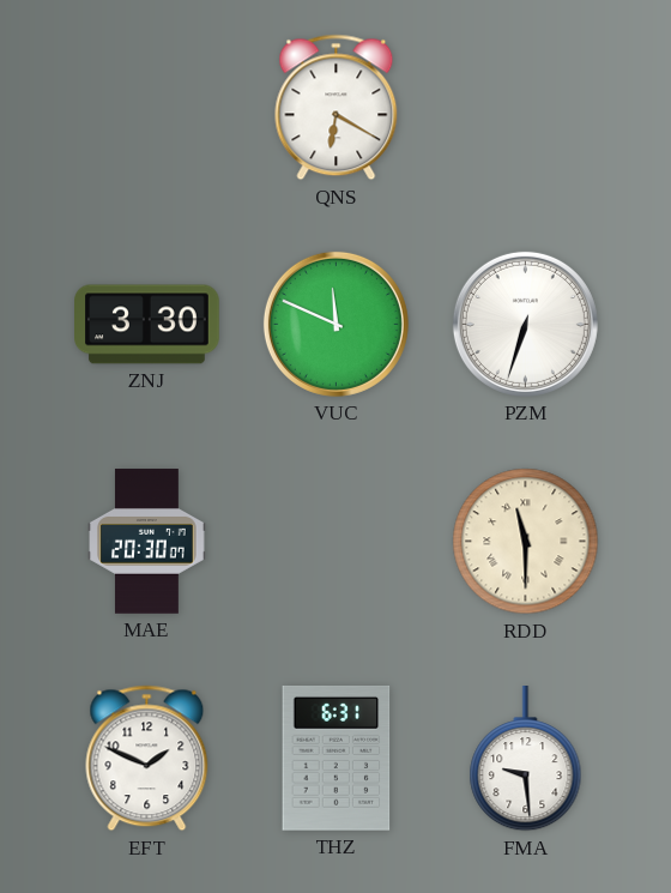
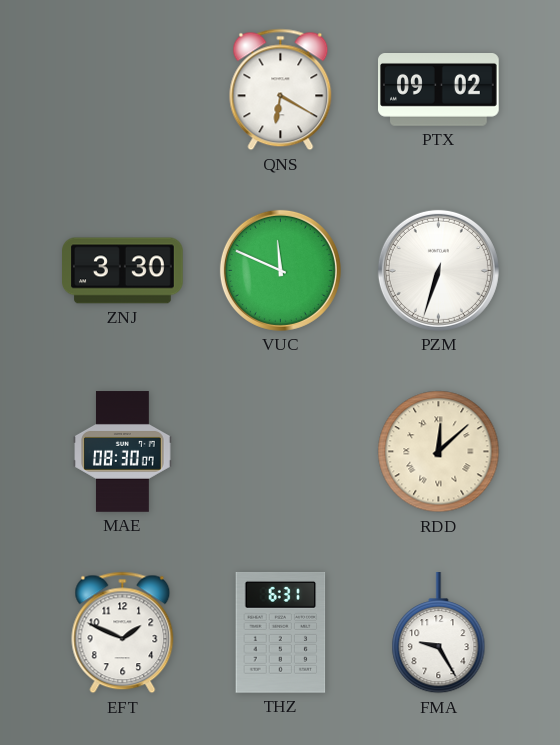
PTX: none -> 09:02
MAE: 20:30 -> 08:30
RDD: 11:30 -> 12:08
FMA: 9:29 -> 9:25
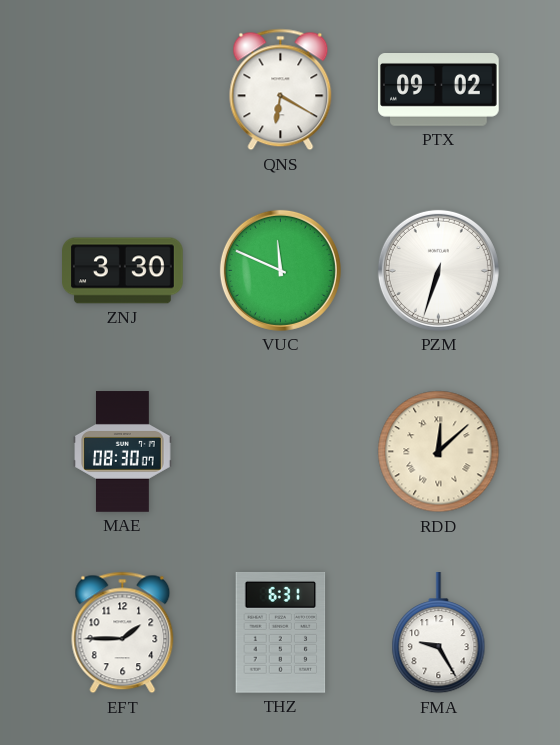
EFT: 1:49 -> 1:45
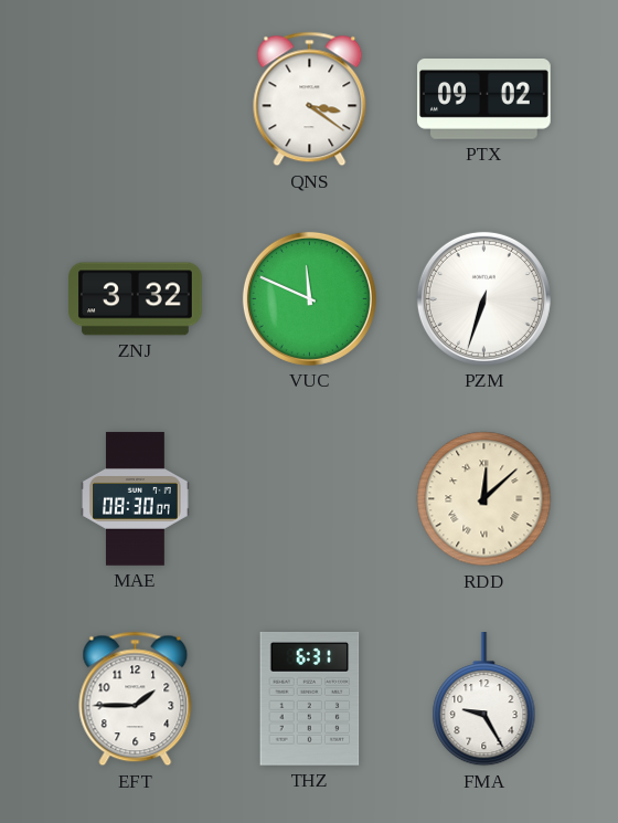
QNS: 6:20 -> 3:21
ZNJ: 3:30 -> 3:32
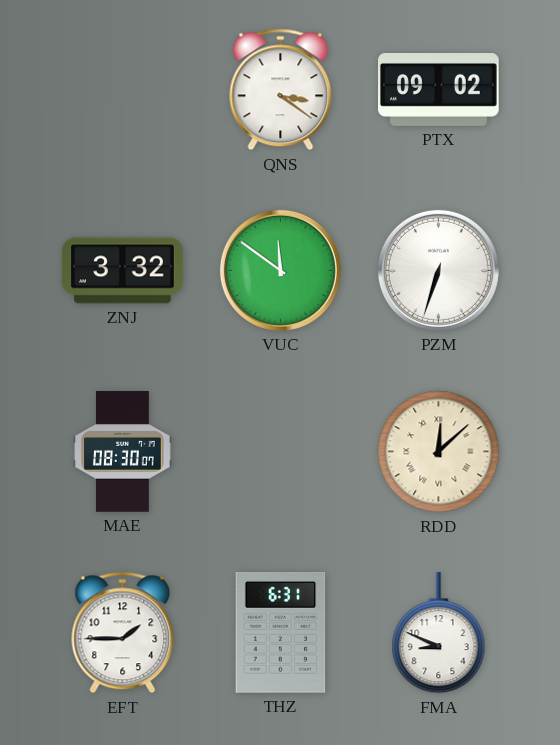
VUC: 11:49 -> 11:51
FMA: 9:25 -> 8:49
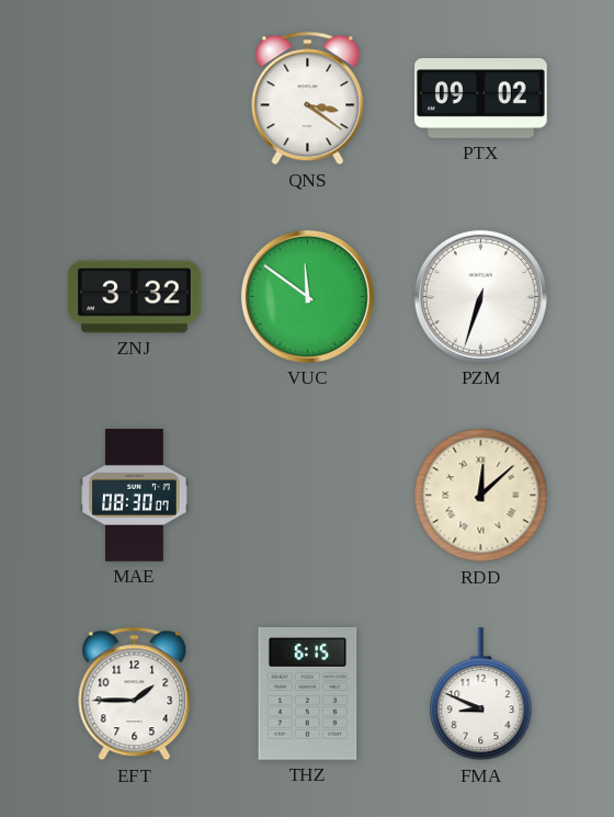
THZ: 6:31 -> 6:15
